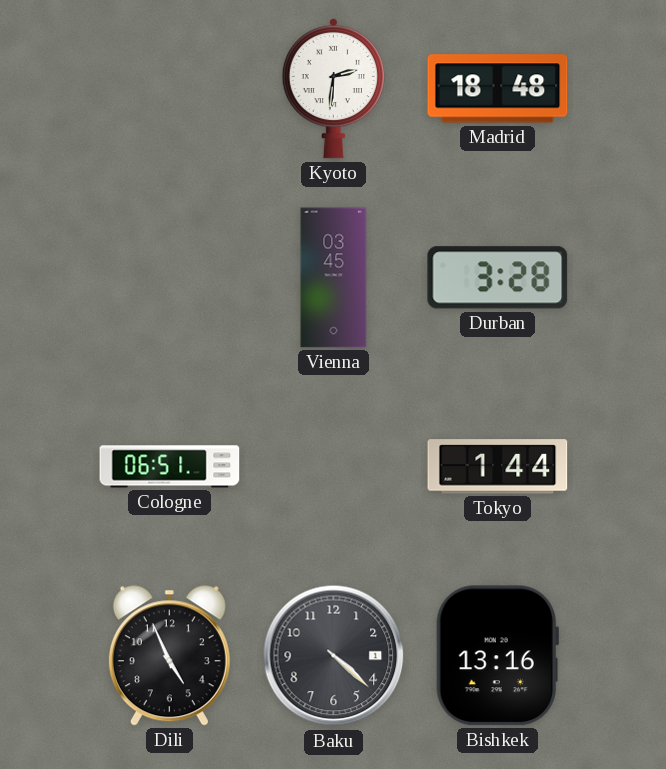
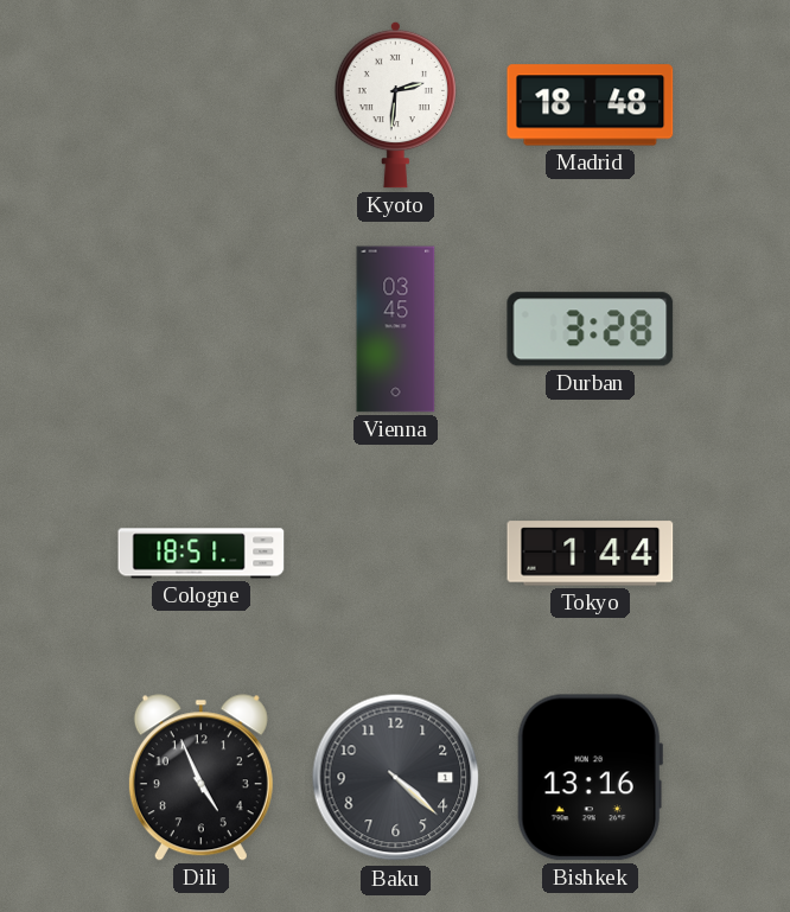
Cologne: 06:51 -> 18:51
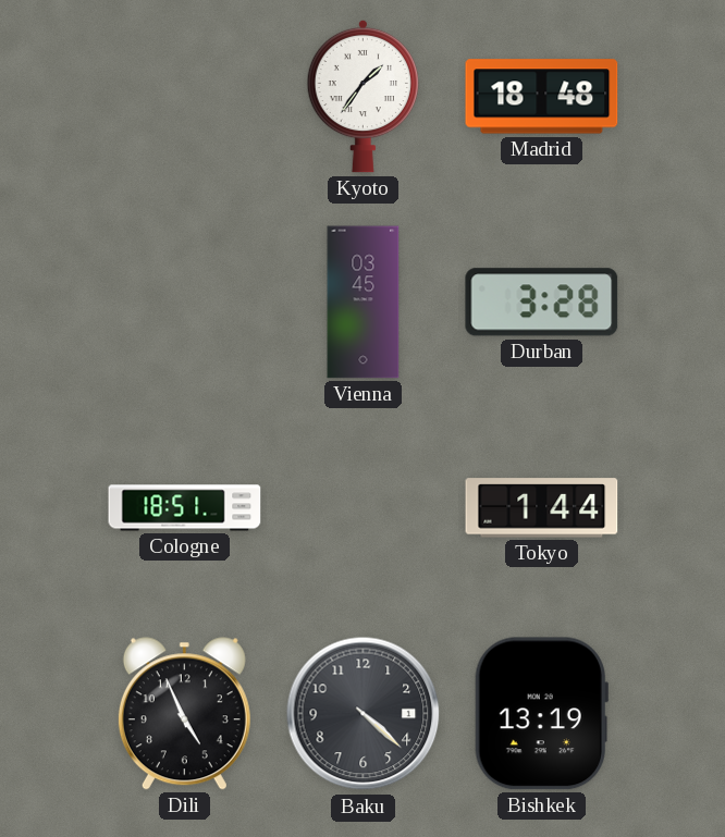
Kyoto: 2:31 -> 1:36
Bishkek: 13:16 -> 13:19
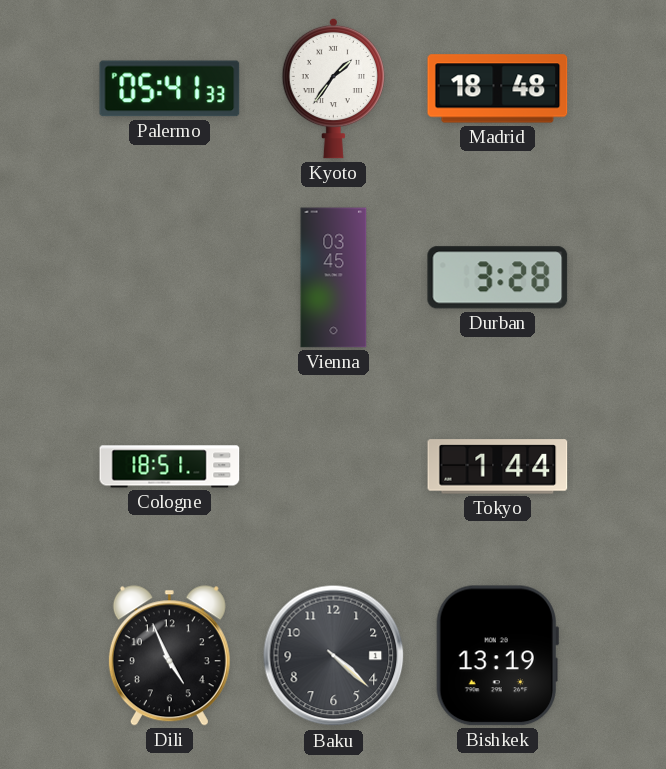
Palermo: none -> 05:41
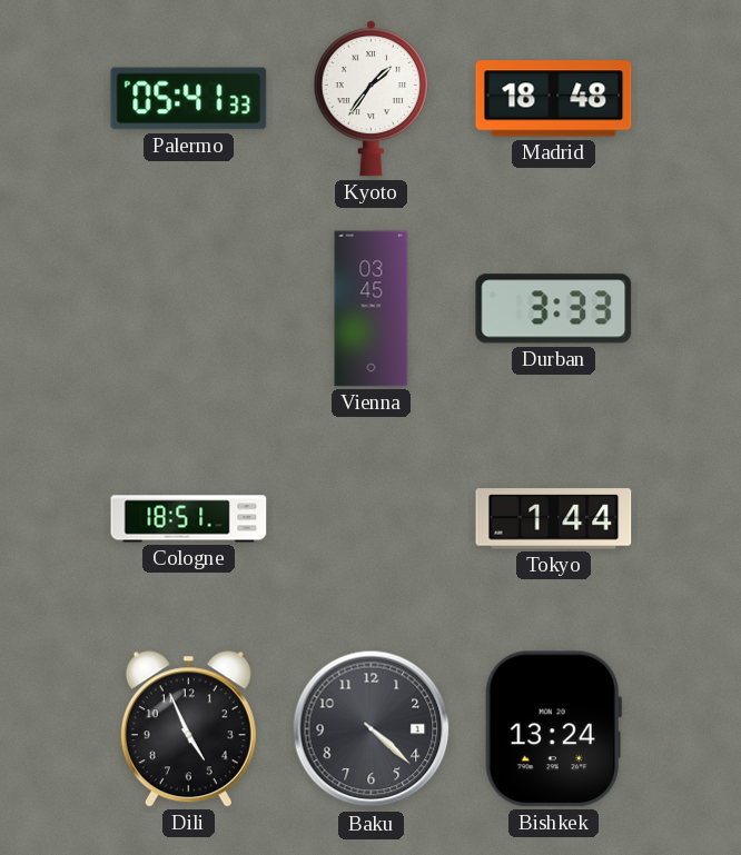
Durban: 3:28 -> 3:33
Bishkek: 13:19 -> 13:24
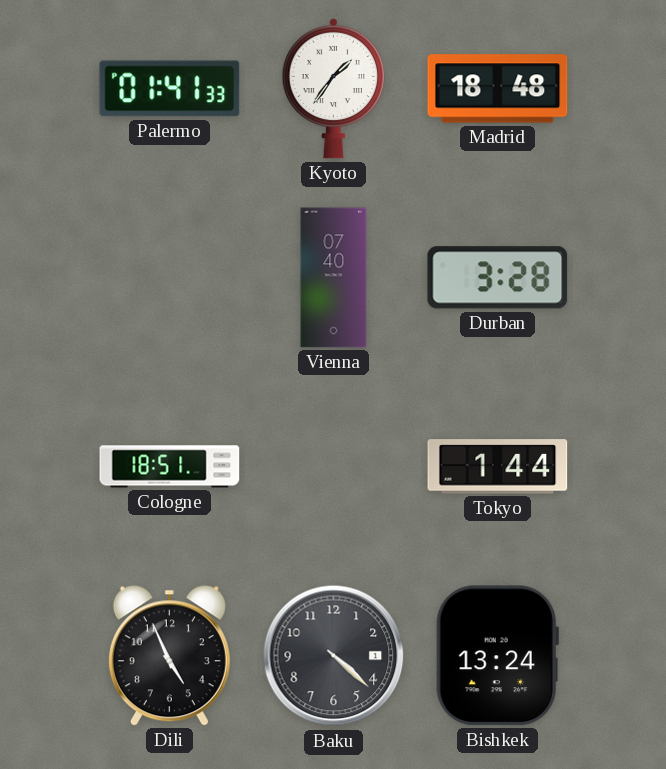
Palermo: 05:41 -> 01:41
Vienna: 03:45 -> 07:40
Durban: 3:33 -> 3:28
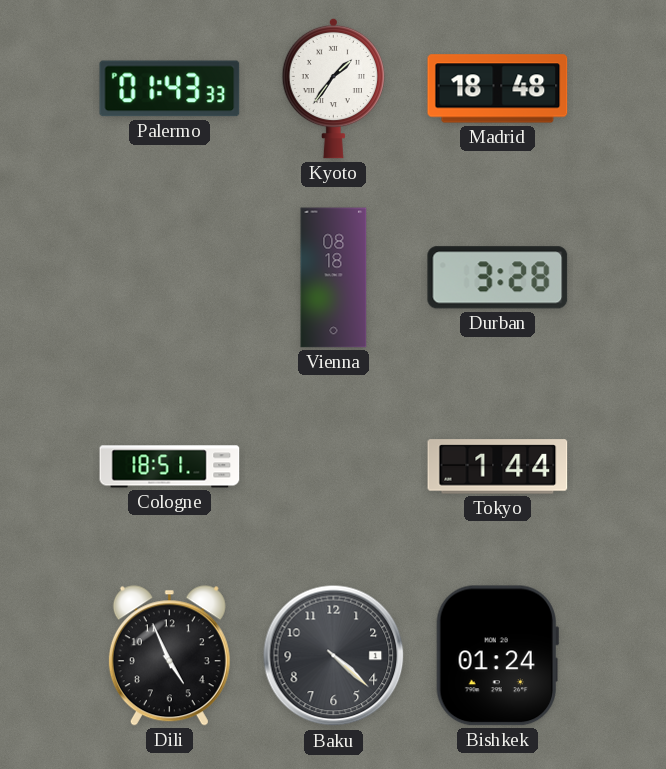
Palermo: 01:41 -> 01:43
Vienna: 07:40 -> 08:18
Bishkek: 13:24 -> 01:24
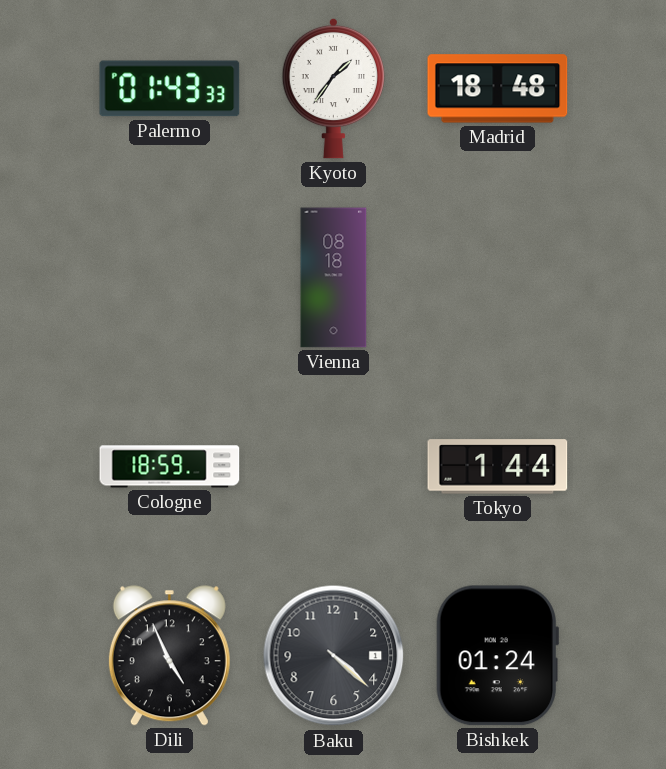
Durban: 3:28 -> none
Cologne: 18:51 -> 18:59
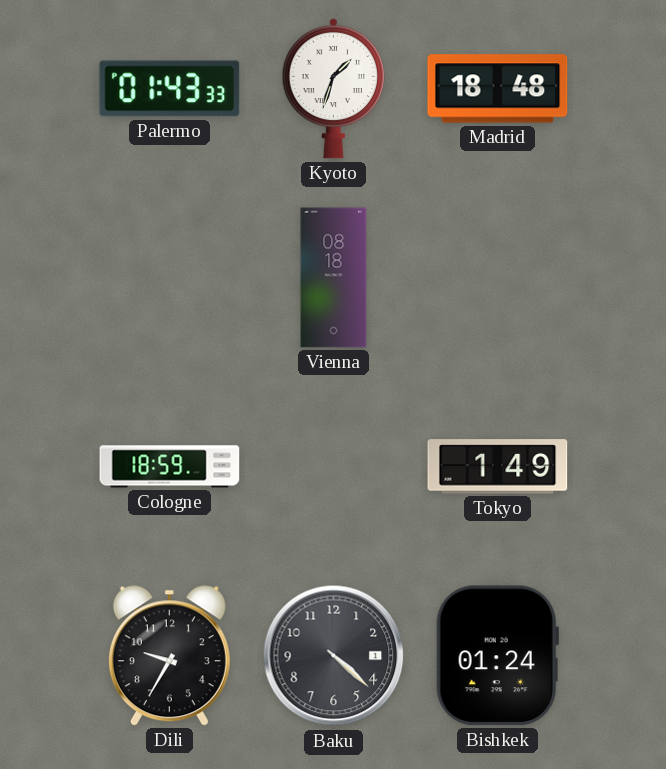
Kyoto: 1:36 -> 1:33
Tokyo: 1:44 -> 1:49
Dili: 4:56 -> 9:35
